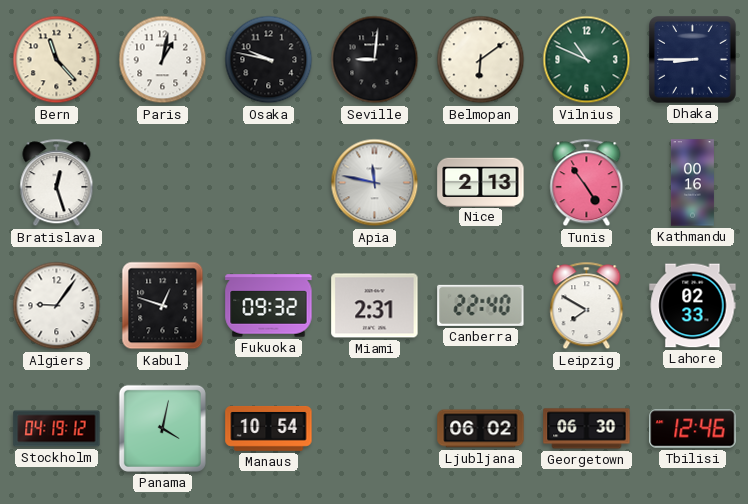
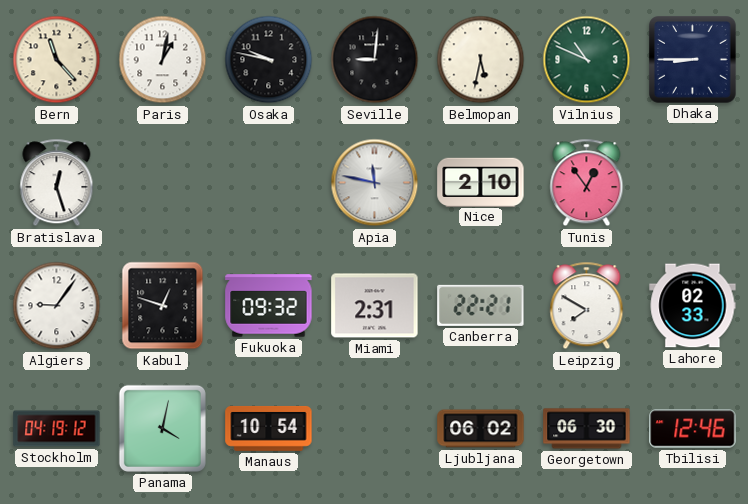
Belmopan: 6:09 -> 5:32
Nice: 2:13 -> 2:10
Tunis: 4:54 -> 12:54
Kathmandu: 00:16 -> none
Canberra: 22:40 -> 22:21
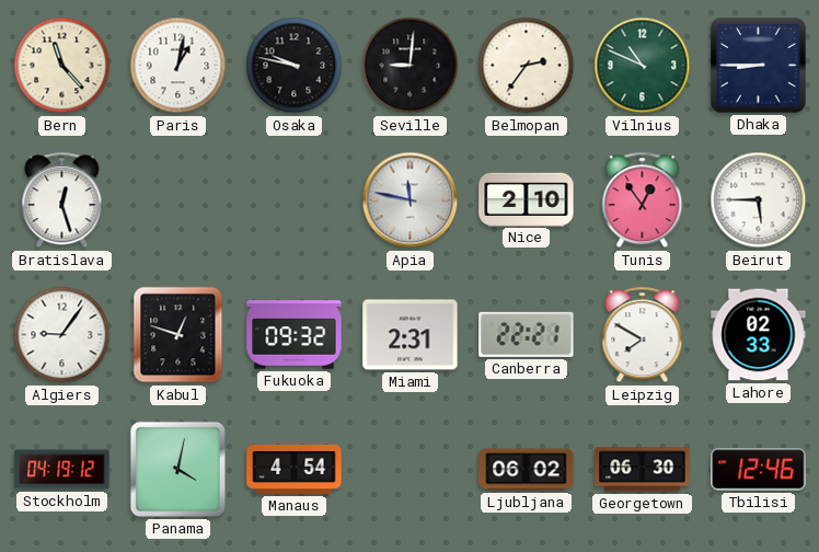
Belmopan: 5:32 -> 2:36
Beirut: none -> 5:45
Manaus: 10:54 -> 4:54
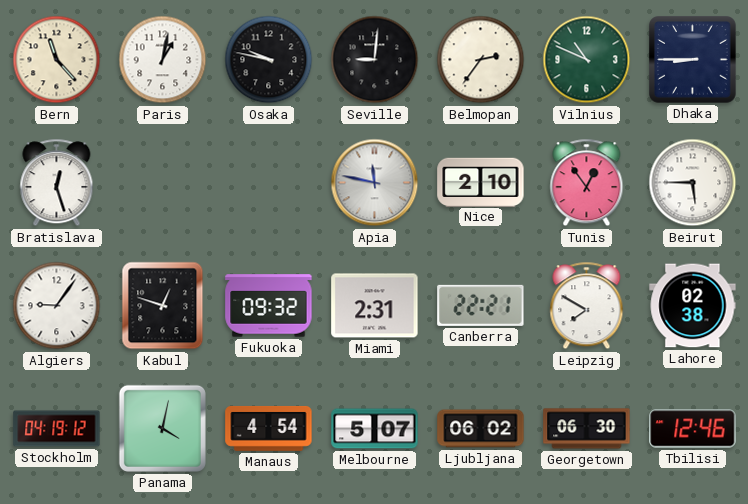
Lahore: 02:33 -> 02:38
Melbourne: none -> 5:07
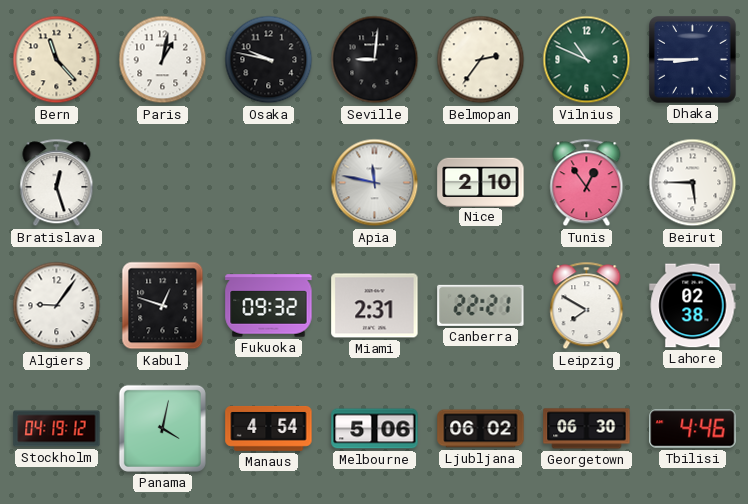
Melbourne: 5:07 -> 5:06
Tbilisi: 12:46 -> 4:46
